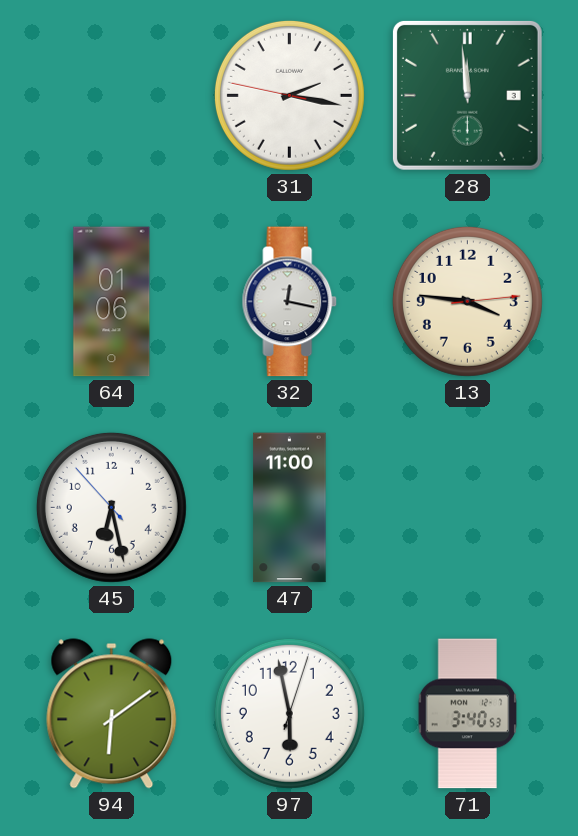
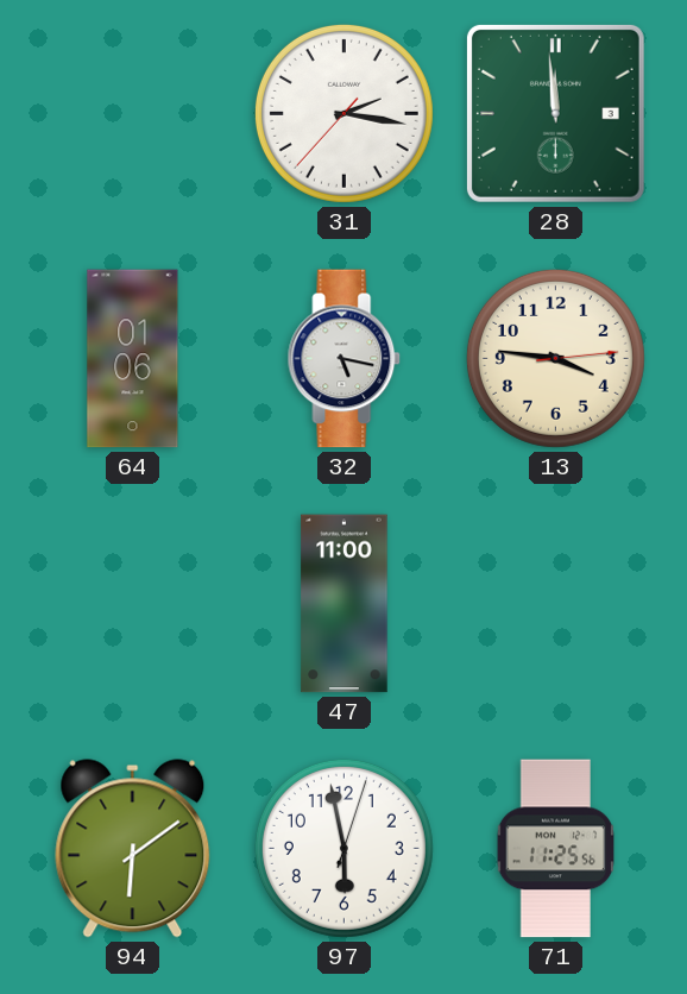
31: 2:16:47 -> 2:16:37
32: 12:17 -> 5:17
45: 6:27 -> none
71: 3:40 -> 11:25
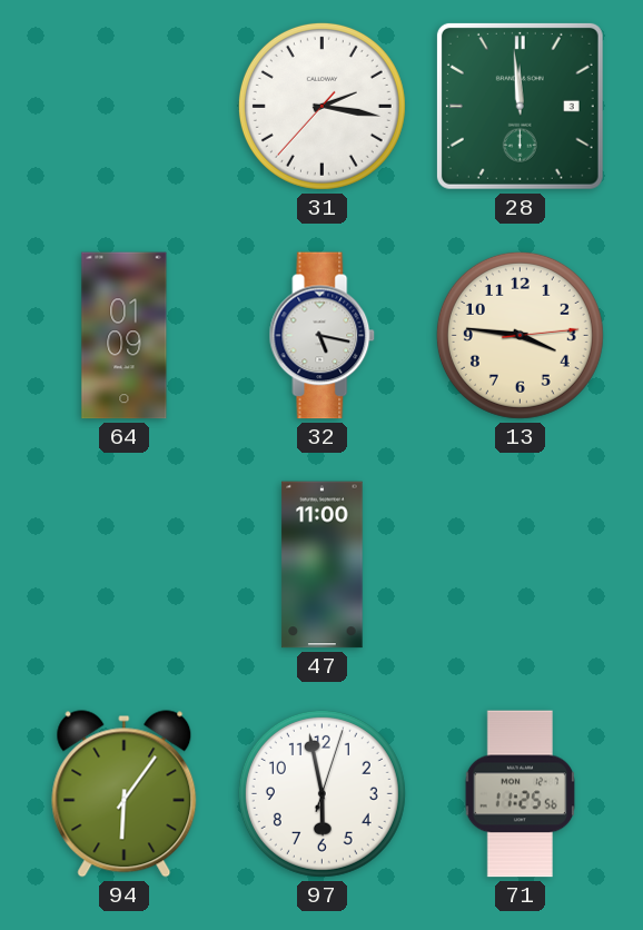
64: 01:06 -> 01:09
94: 6:09 -> 6:06
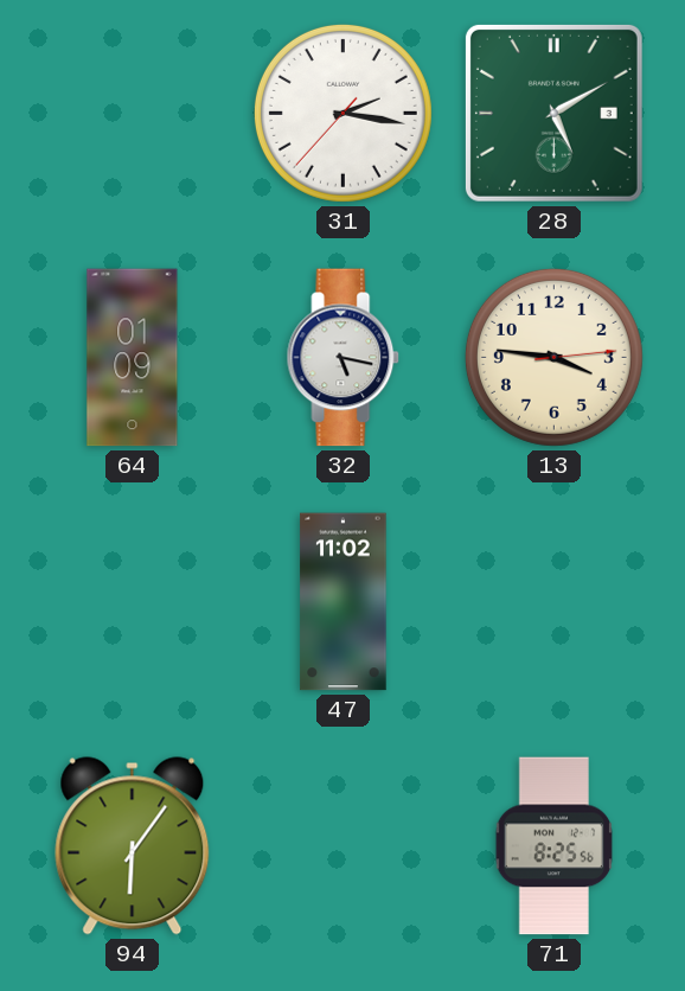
28: 11:59 -> 5:10
47: 11:00 -> 11:02
97: 5:58 -> none
71: 11:25 -> 8:25
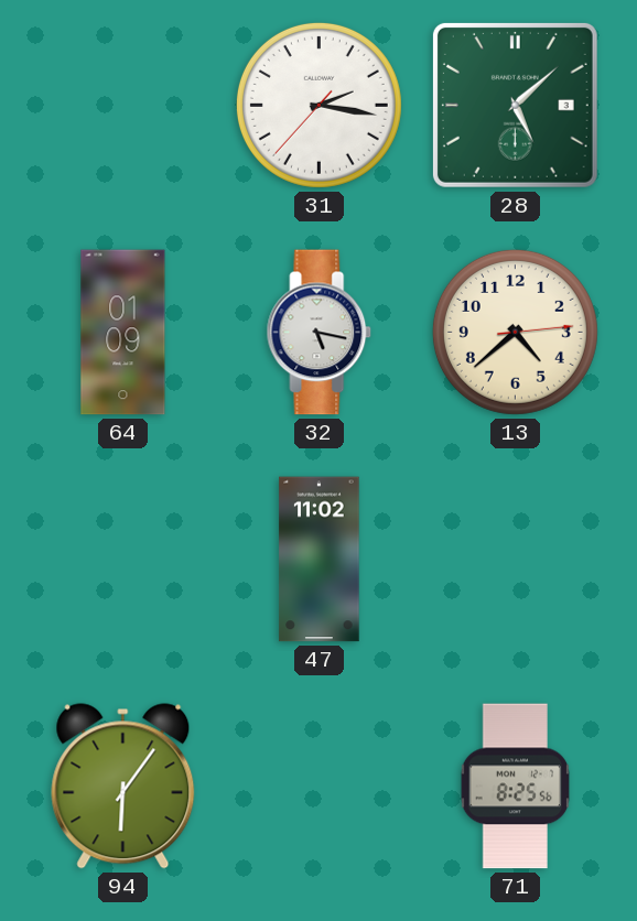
28: 5:10 -> 5:08
13: 3:46 -> 4:38
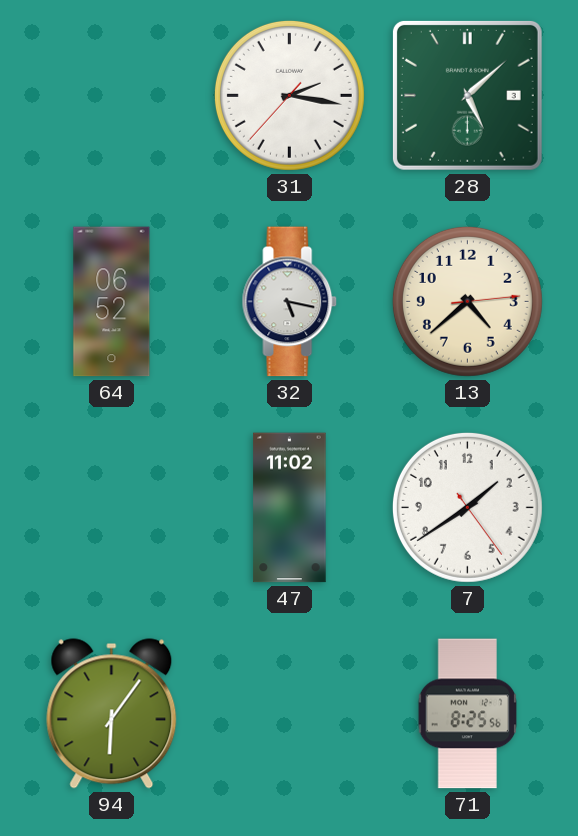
64: 01:09 -> 06:52
7: none -> 1:39
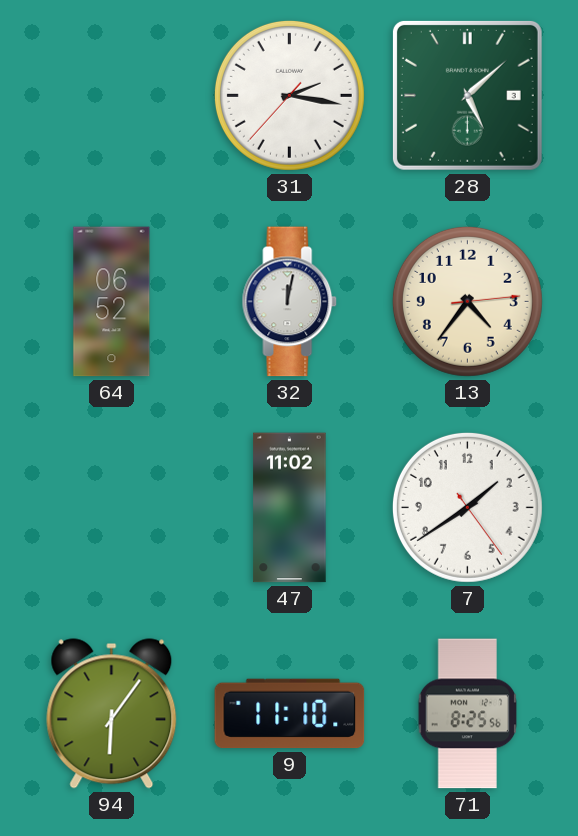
32: 5:17 -> 12:02
13: 4:38 -> 4:36
9: none -> 11:10
